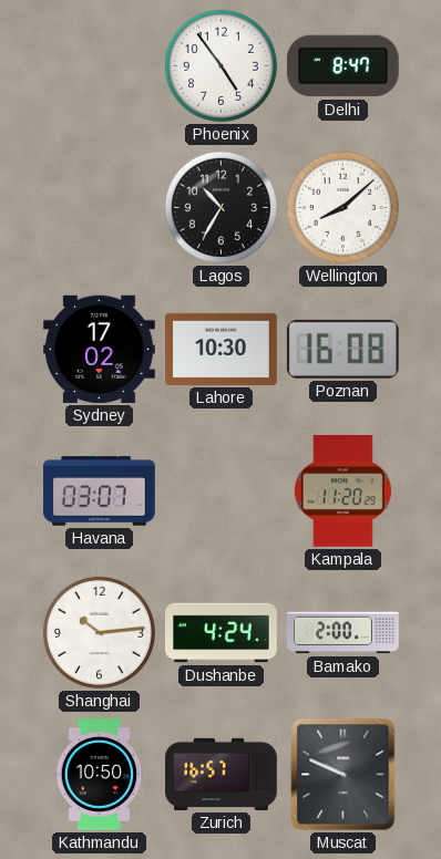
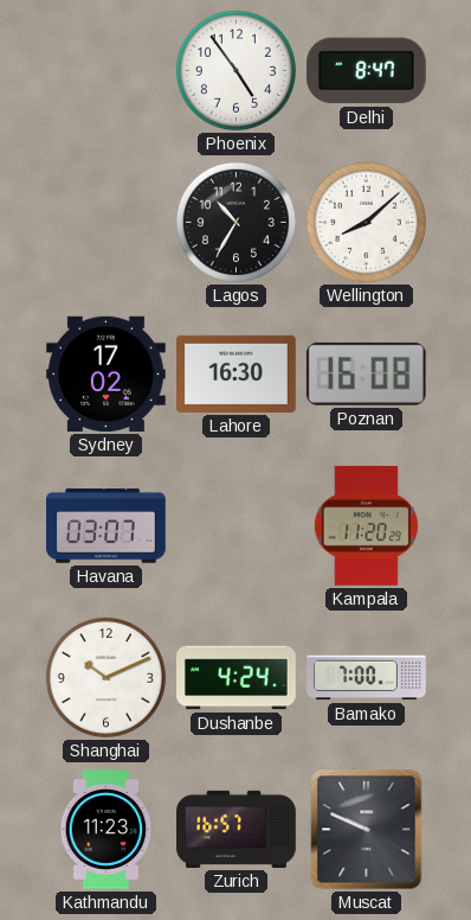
Lahore: 10:30 -> 16:30
Shanghai: 10:14 -> 10:11
Bamako: 2:00 -> 7:00
Kathmandu: 10:50 -> 11:23
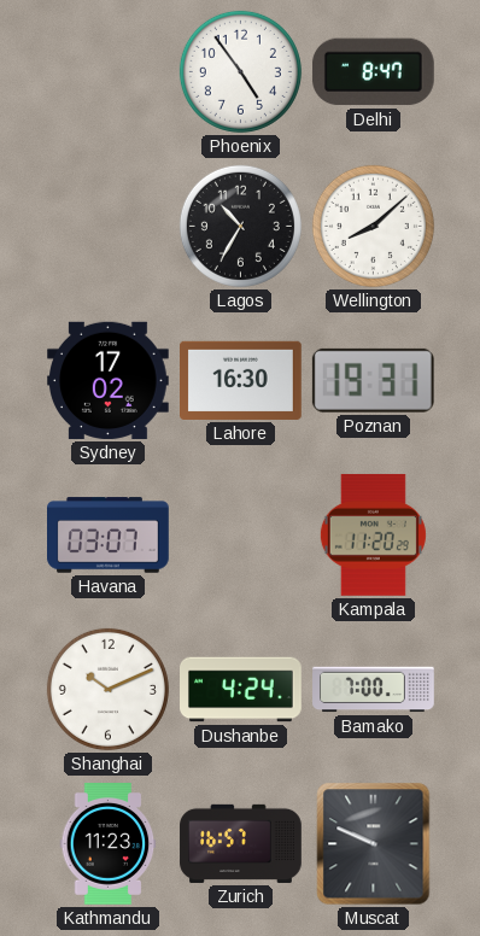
Poznan: 16:08 -> 19:31
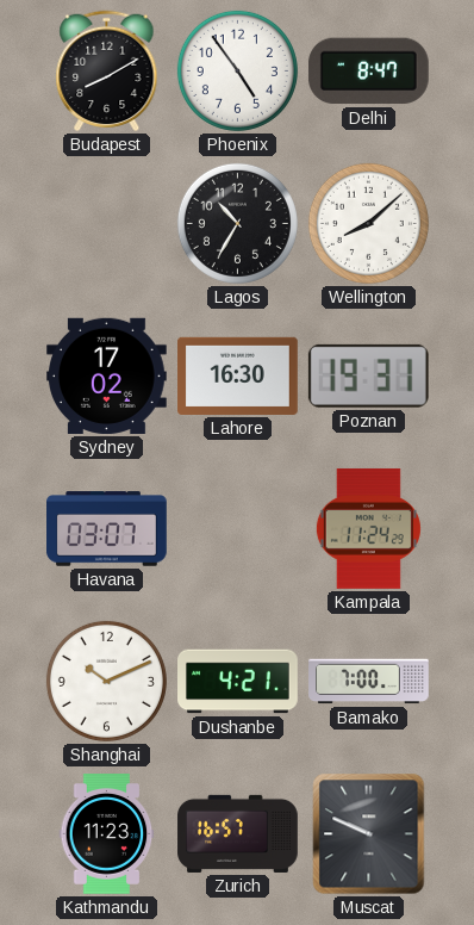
Budapest: none -> 8:10
Kampala: 11:20 -> 11:24
Dushanbe: 4:24 -> 4:21
